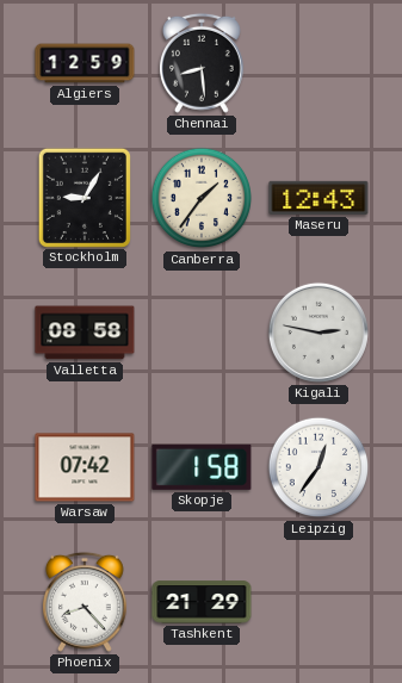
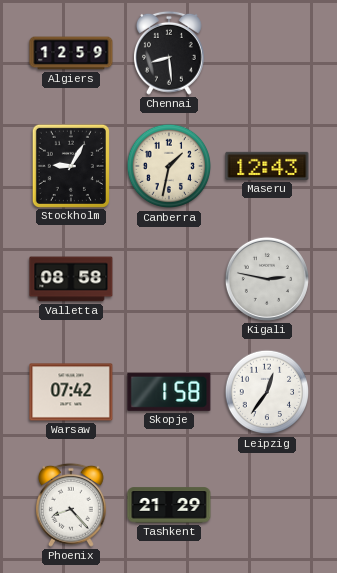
Canberra: 1:36 -> 1:32
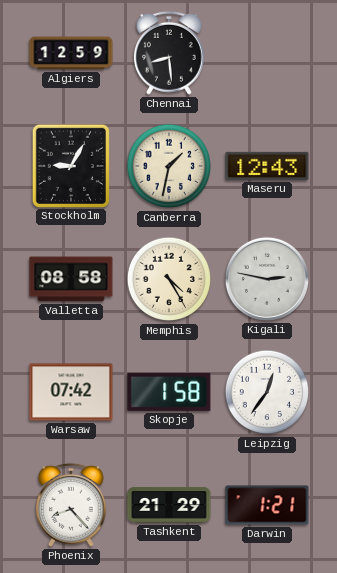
Memphis: none -> 4:25
Darwin: none -> 1:21
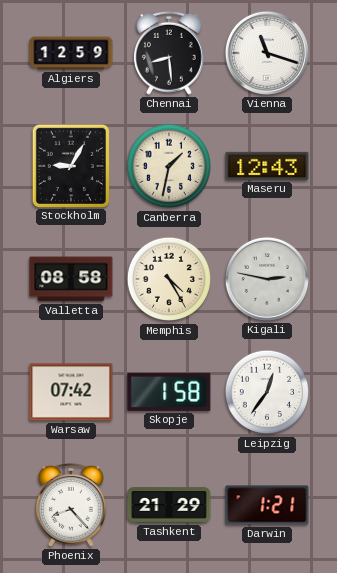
Vienna: none -> 11:18
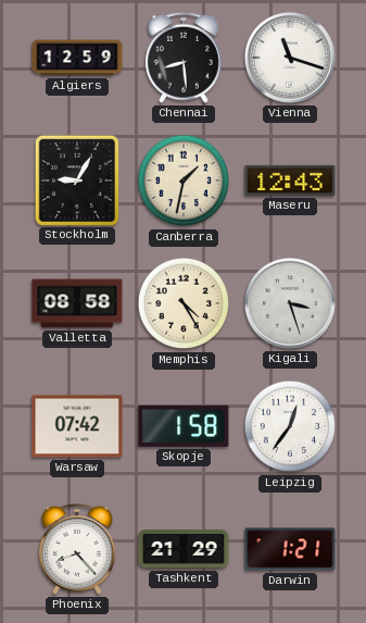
Kigali: 2:47 -> 3:27
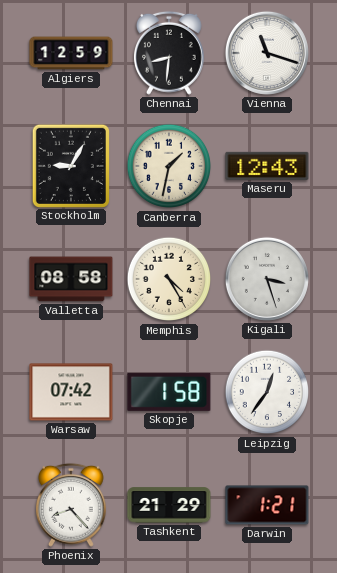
Chennai: 8:29 -> 8:31
